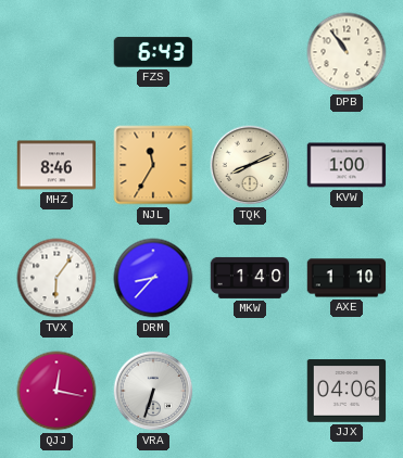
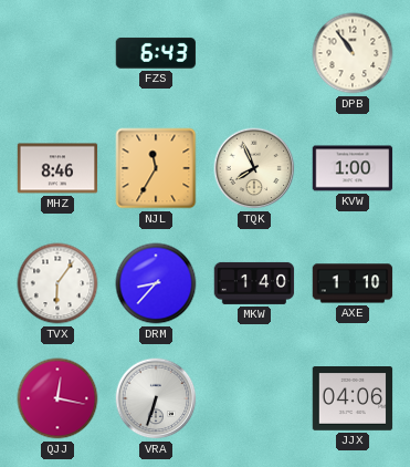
TQK: 8:11 -> 7:56
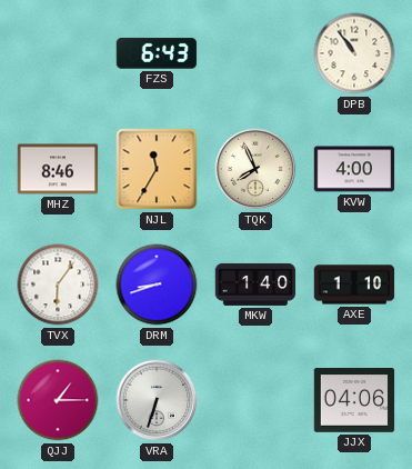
KVW: 1:00 -> 4:00
DRM: 8:37 -> 8:42
QJJ: 12:17 -> 1:15
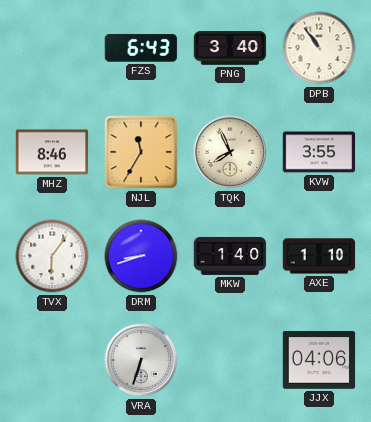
PNG: none -> 3:40
KVW: 4:00 -> 3:55
QJJ: 1:15 -> none
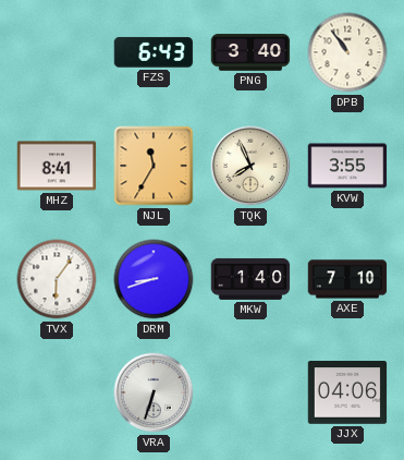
MHZ: 8:46 -> 8:41
AXE: 1:10 -> 7:10
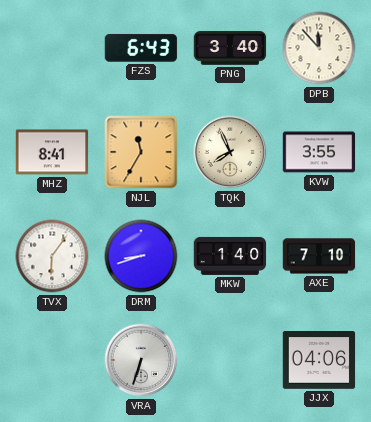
DPB: 10:54 -> 11:53
